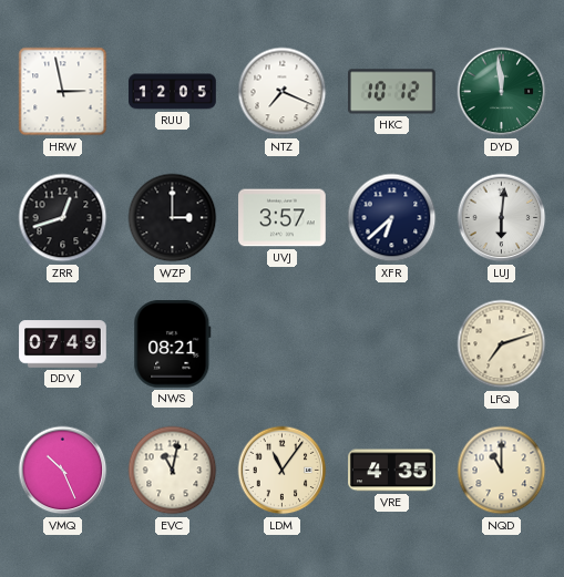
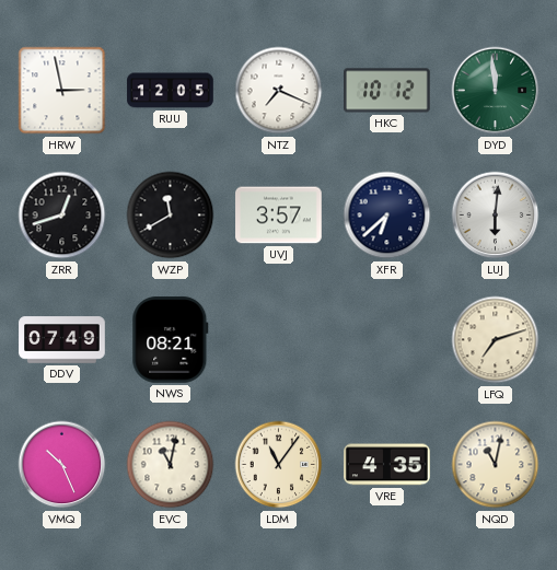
WZP: 3:00 -> 11:40
NQD: 11:00 -> 11:02
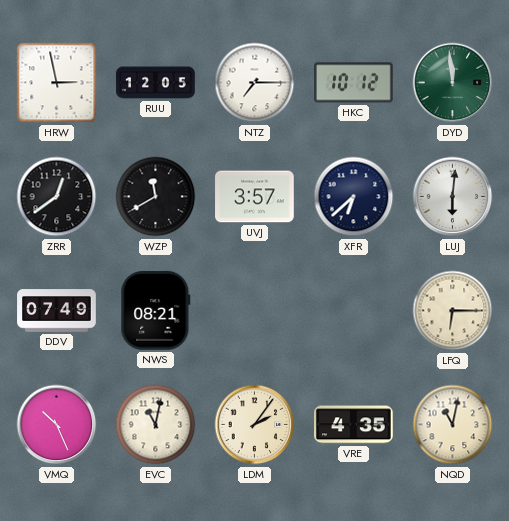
NTZ: 7:19 -> 7:15
ZRR: 12:42 -> 12:39
LFQ: 7:12 -> 6:15
LDM: 11:06 -> 2:06
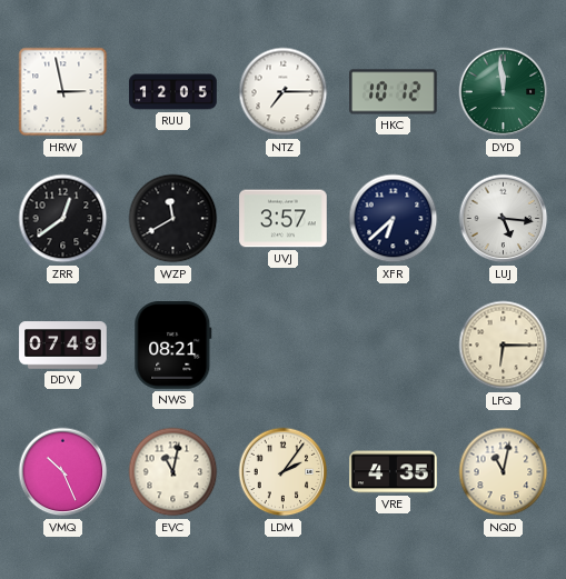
LUJ: 6:01 -> 5:16
